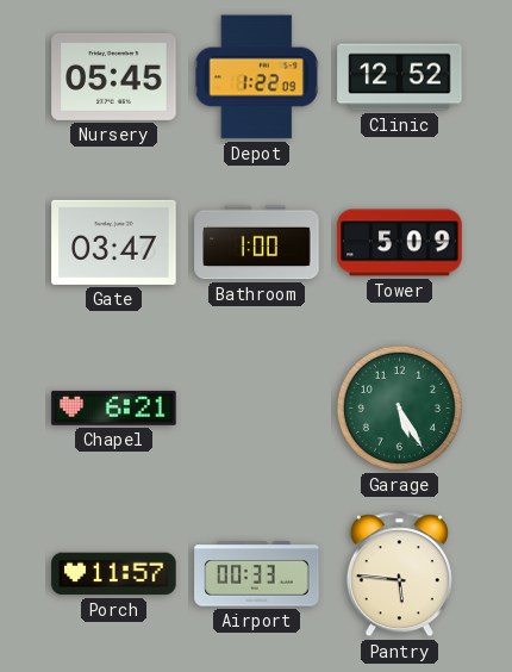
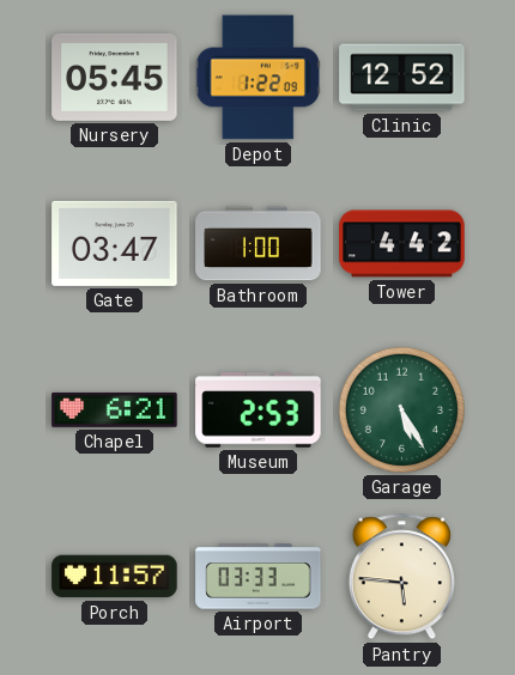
Tower: 5:09 -> 4:42
Museum: none -> 2:53
Airport: 00:33 -> 03:33
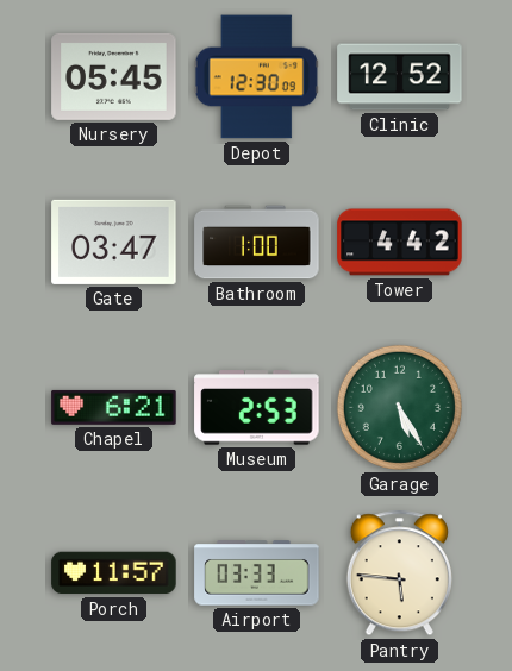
Depot: 1:22 -> 12:30
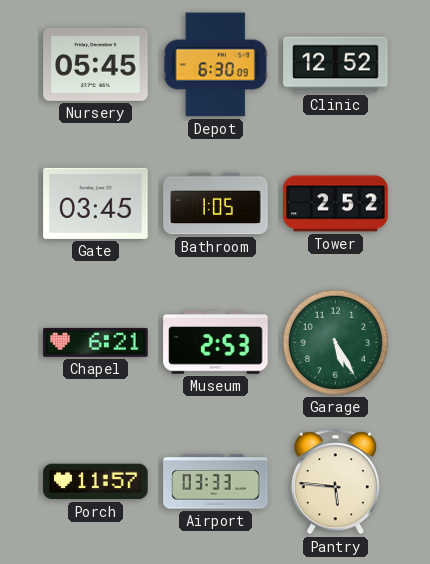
Depot: 12:30 -> 6:30
Gate: 03:47 -> 03:45
Bathroom: 1:00 -> 1:05
Tower: 4:42 -> 2:52
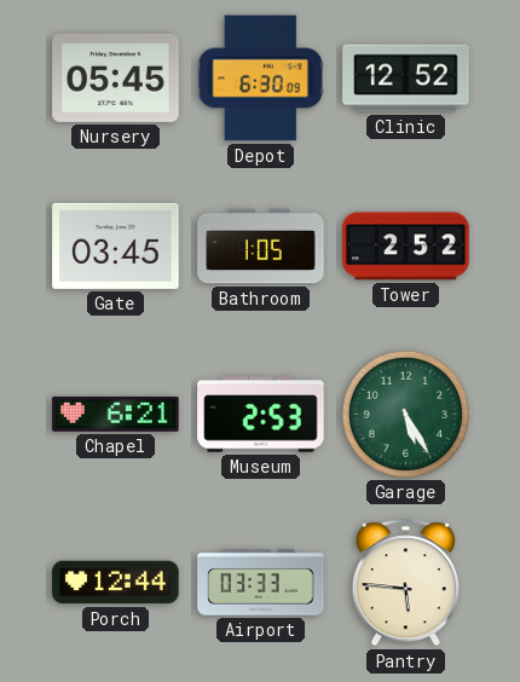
Porch: 11:57 -> 12:44
